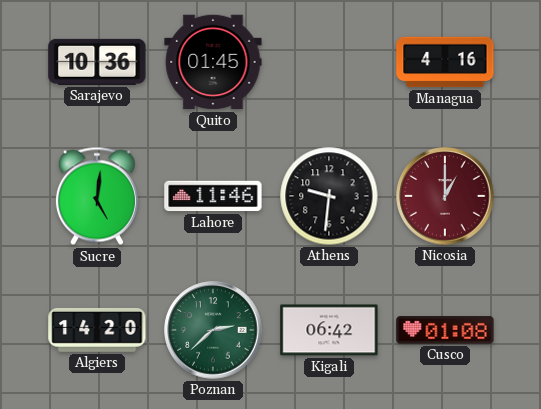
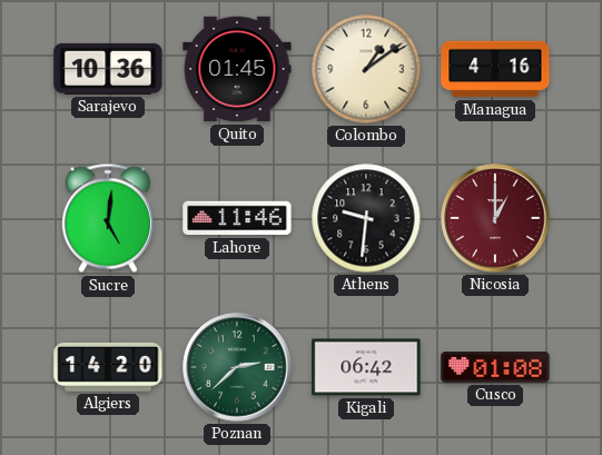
Colombo: none -> 1:09
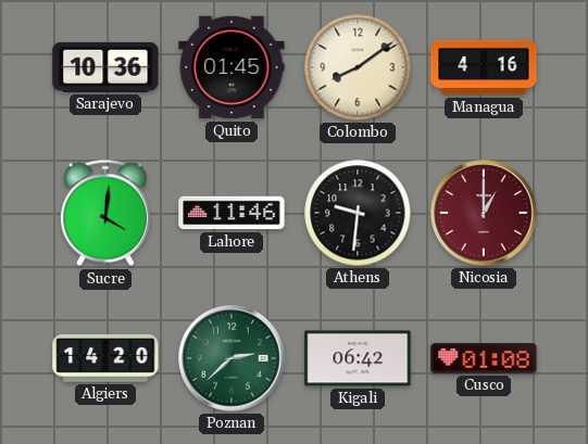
Colombo: 1:09 -> 8:09
Sucre: 5:01 -> 4:01
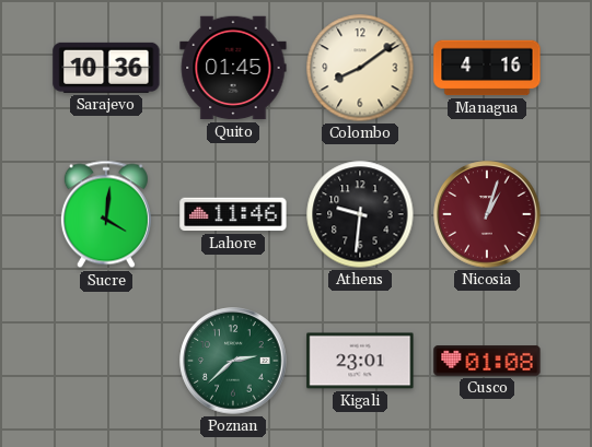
Nicosia: 1:00 -> 1:03
Algiers: 14:20 -> none
Kigali: 06:42 -> 23:01
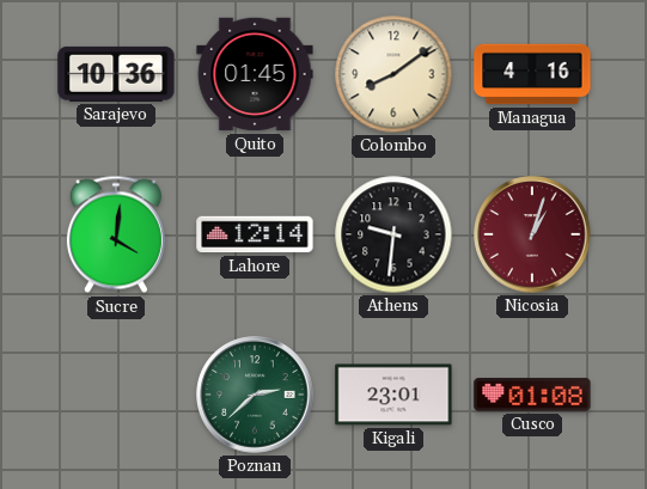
Lahore: 11:46 -> 12:14
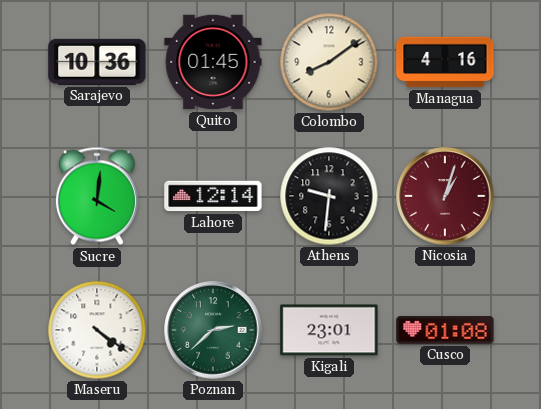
Maseru: none -> 4:21
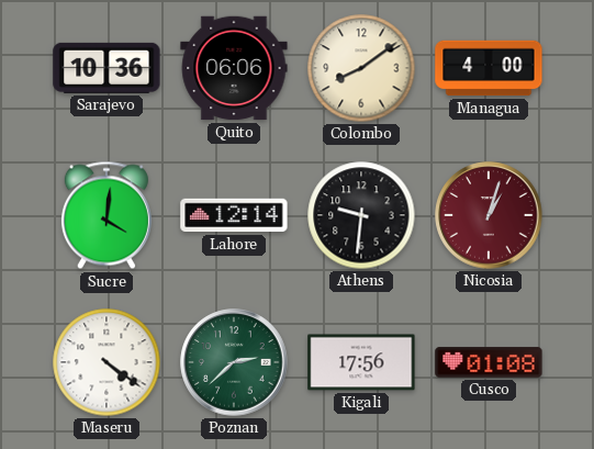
Quito: 01:45 -> 06:06
Managua: 4:16 -> 4:00
Kigali: 23:01 -> 17:56
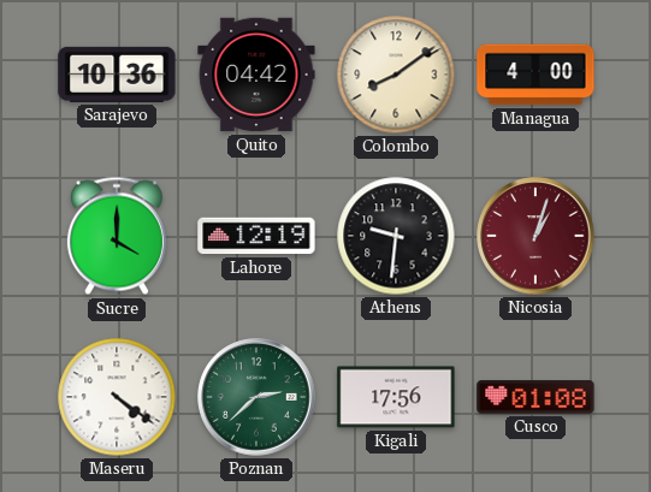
Quito: 06:06 -> 04:42
Sucre: 4:01 -> 4:00
Lahore: 12:14 -> 12:19
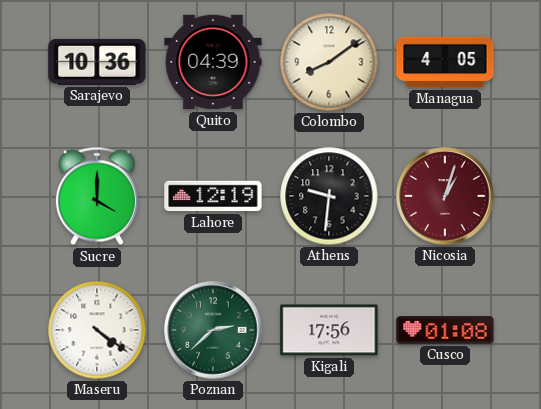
Quito: 04:42 -> 04:39
Managua: 4:00 -> 4:05
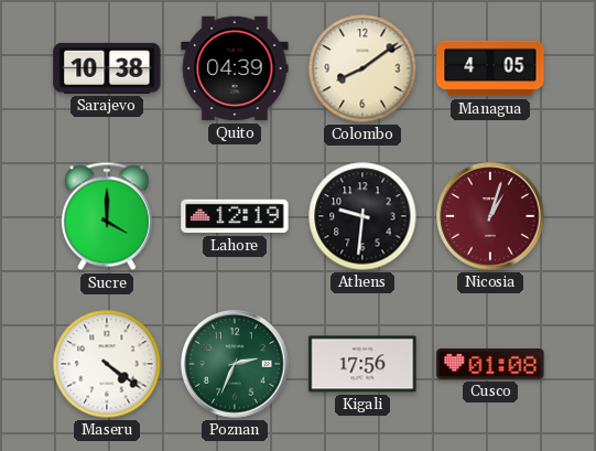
Sarajevo: 10:36 -> 10:38
Poznan: 2:38 -> 2:34
